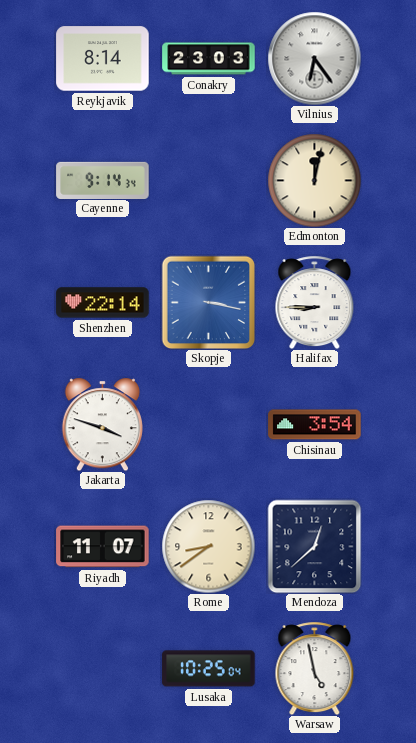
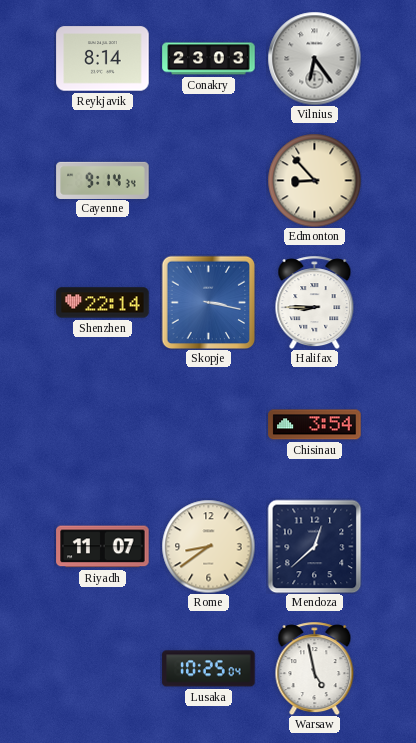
Edmonton: 12:02 -> 8:53
Jakarta: 3:48 -> none
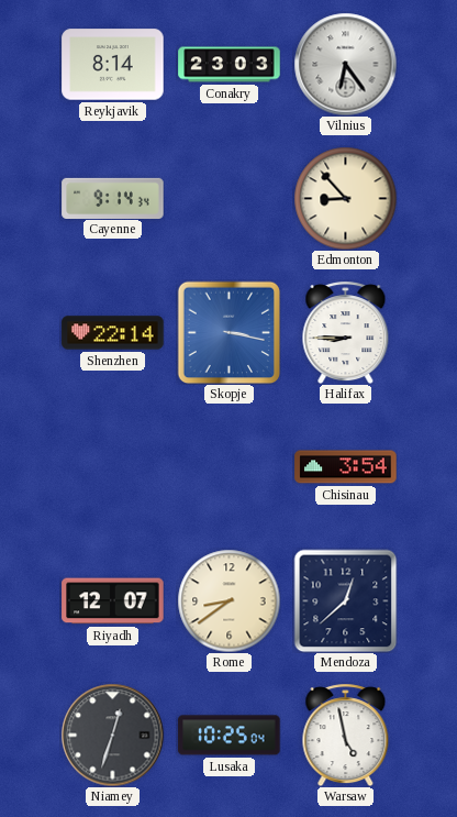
Riyadh: 11:07 -> 12:07
Niamey: none -> 12:33
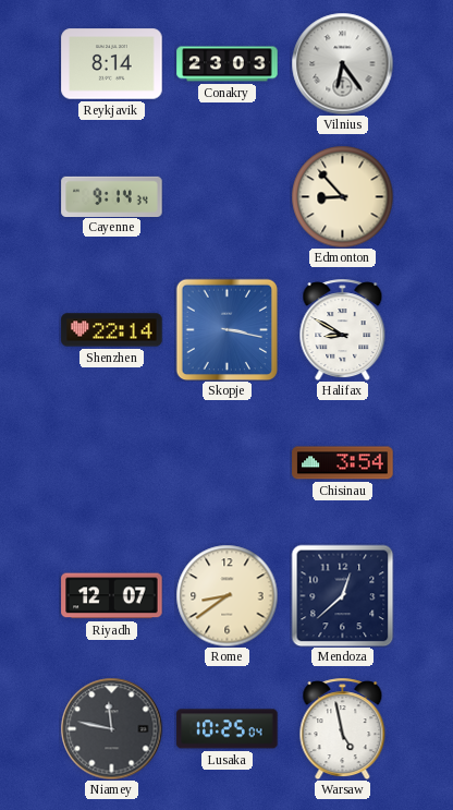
Halifax: 8:45 -> 8:50
Niamey: 12:33 -> 11:47
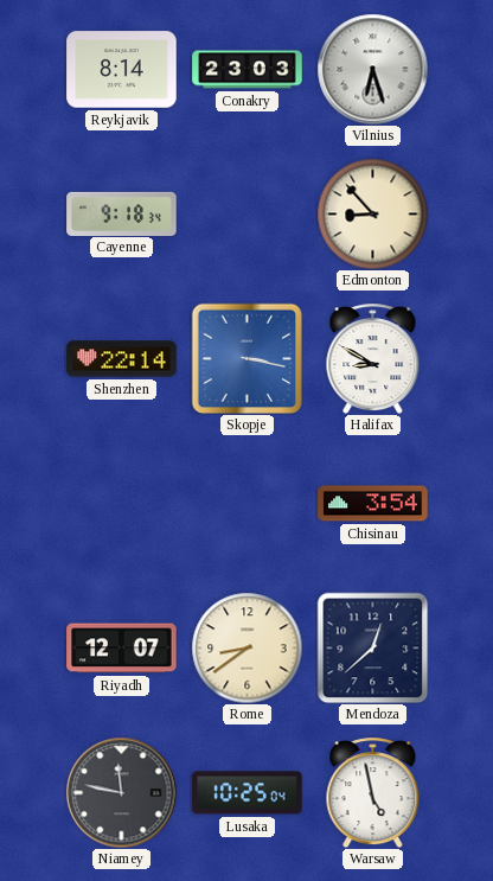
Vilnius: 6:24 -> 6:27
Cayenne: 9:14 -> 9:18
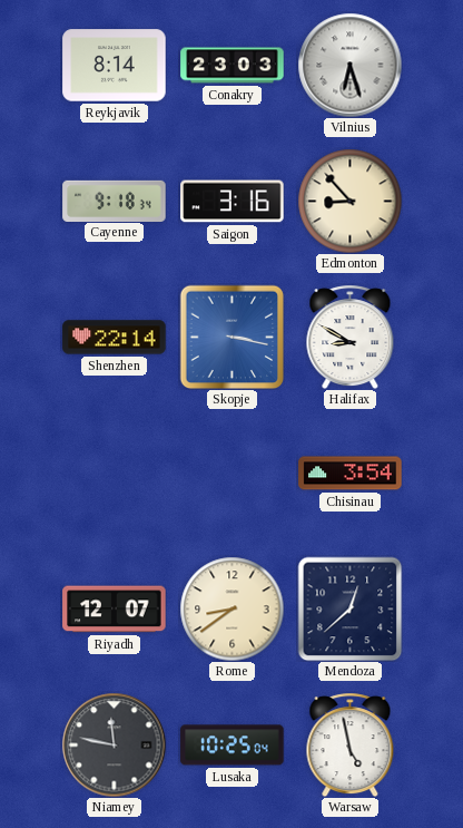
Saigon: none -> 3:16
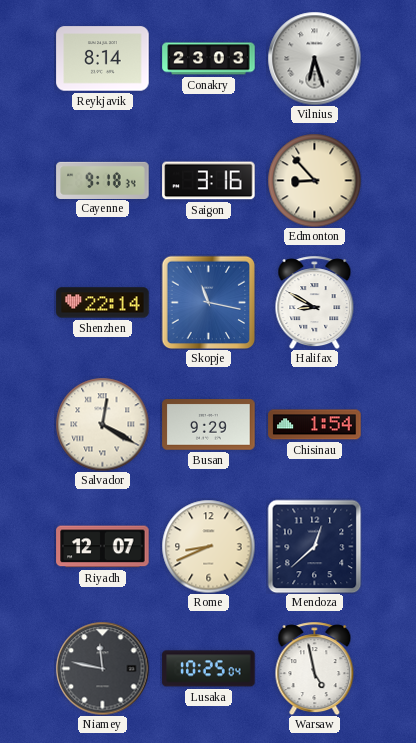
Skopje: 3:17 -> 11:17
Salvador: none -> 12:20
Busan: none -> 9:29
Chisinau: 3:54 -> 1:54
Rome: 8:39 -> 8:41
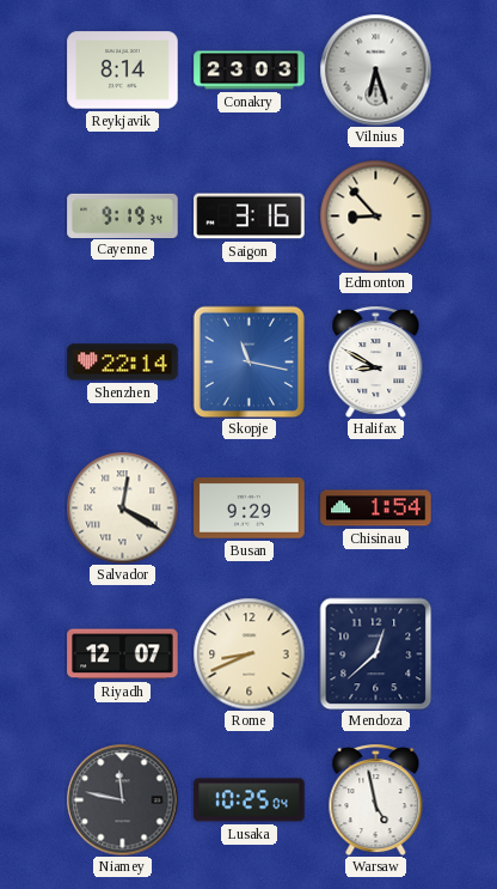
Cayenne: 9:18 -> 9:19
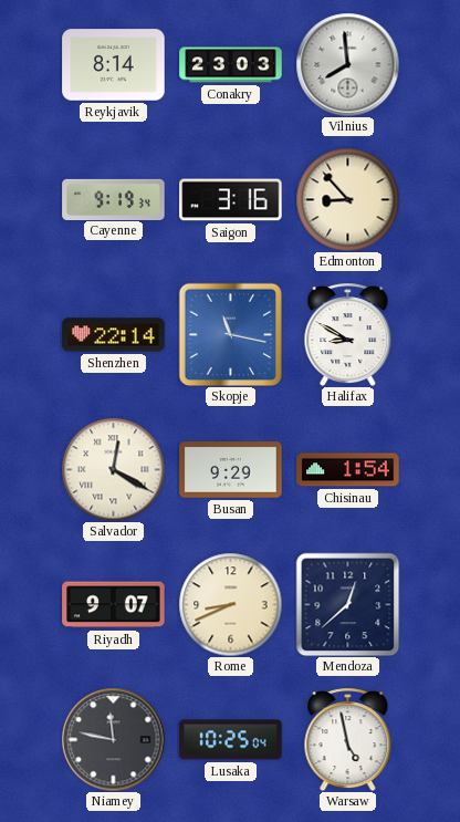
Vilnius: 6:27 -> 7:59
Riyadh: 12:07 -> 9:07
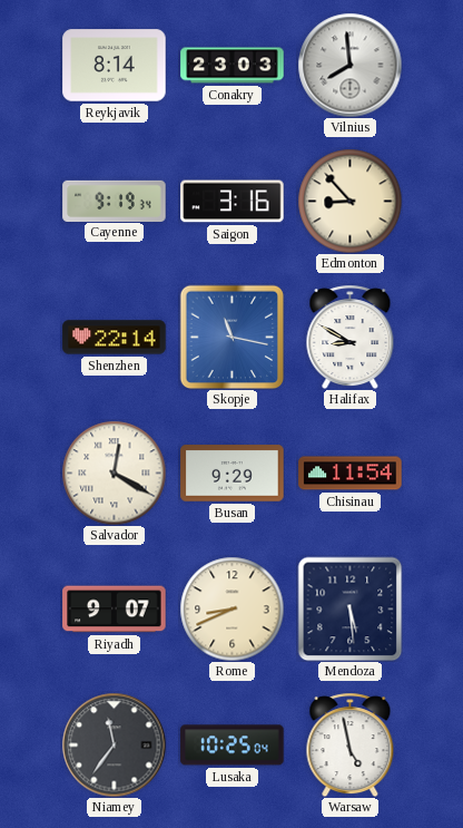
Chisinau: 1:54 -> 11:54
Mendoza: 12:38 -> 5:29
Niamey: 11:47 -> 11:36
